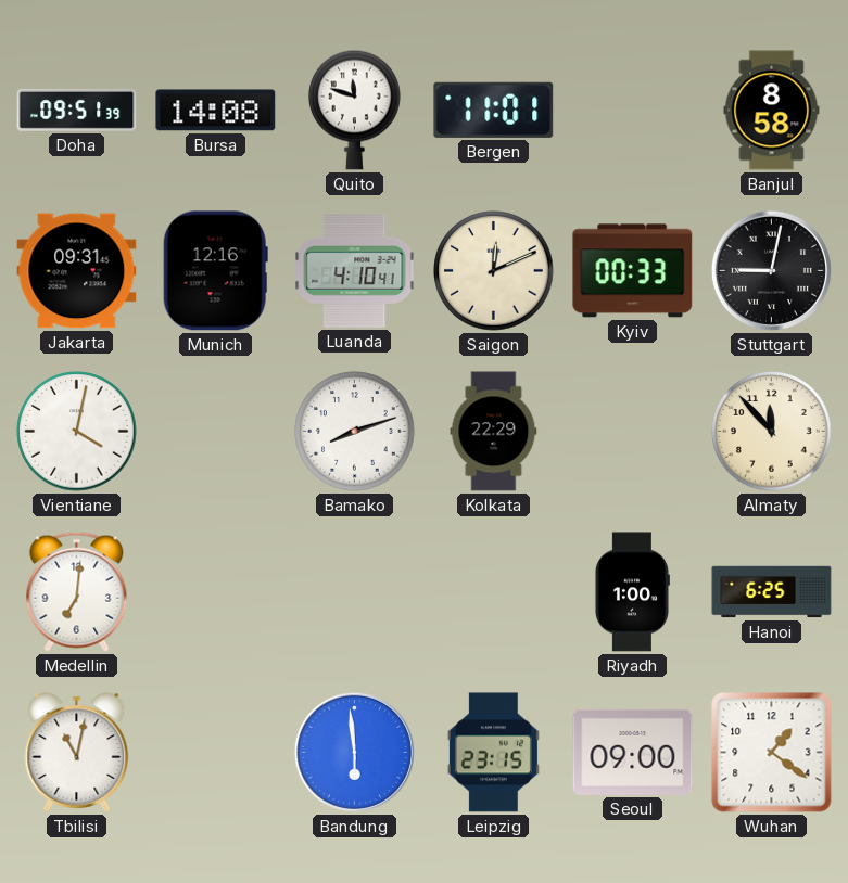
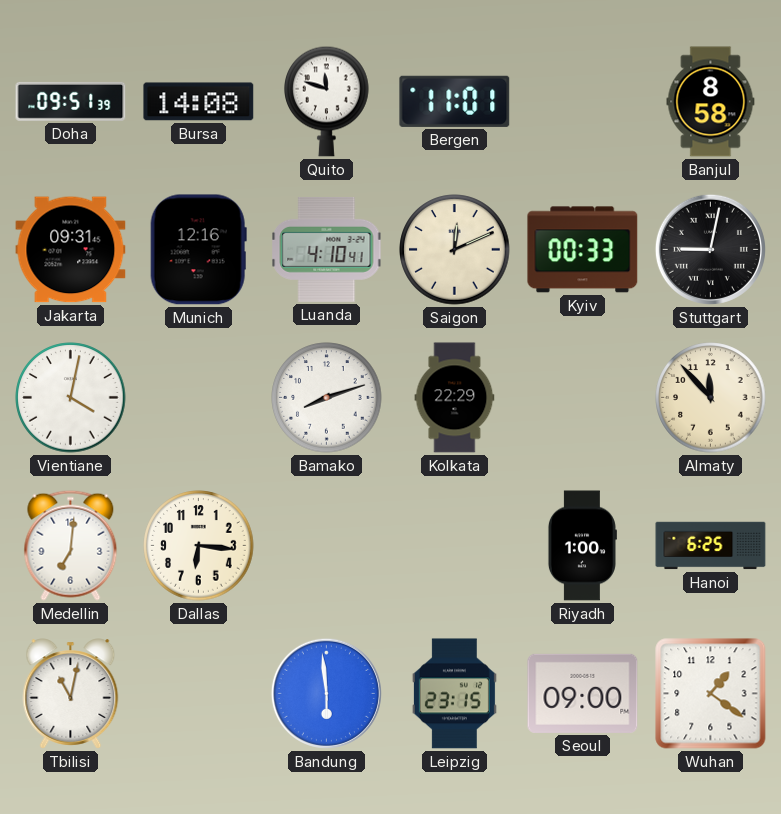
Dallas: none -> 6:16
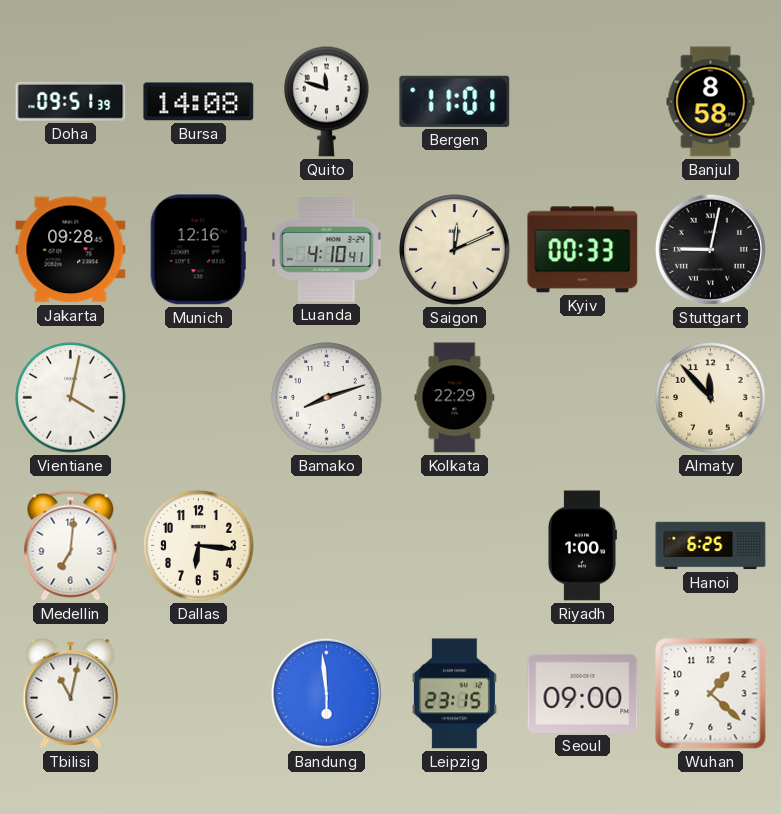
Jakarta: 09:31 -> 09:28
Wuhan: 1:21 -> 1:22
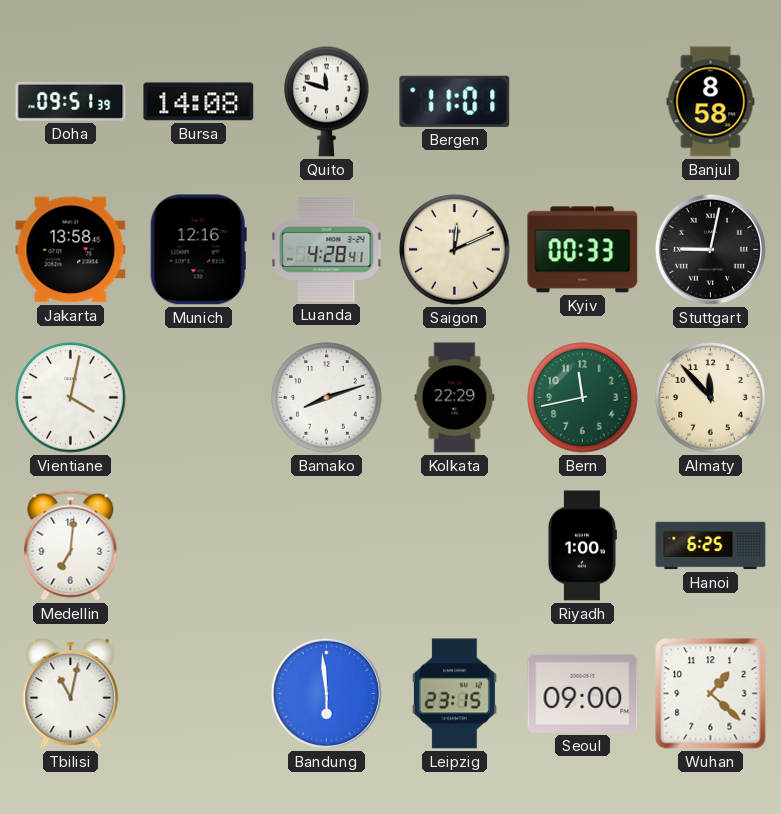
Jakarta: 09:28 -> 13:58
Luanda: 4:10 -> 4:28
Bern: none -> 11:43
Dallas: 6:16 -> none
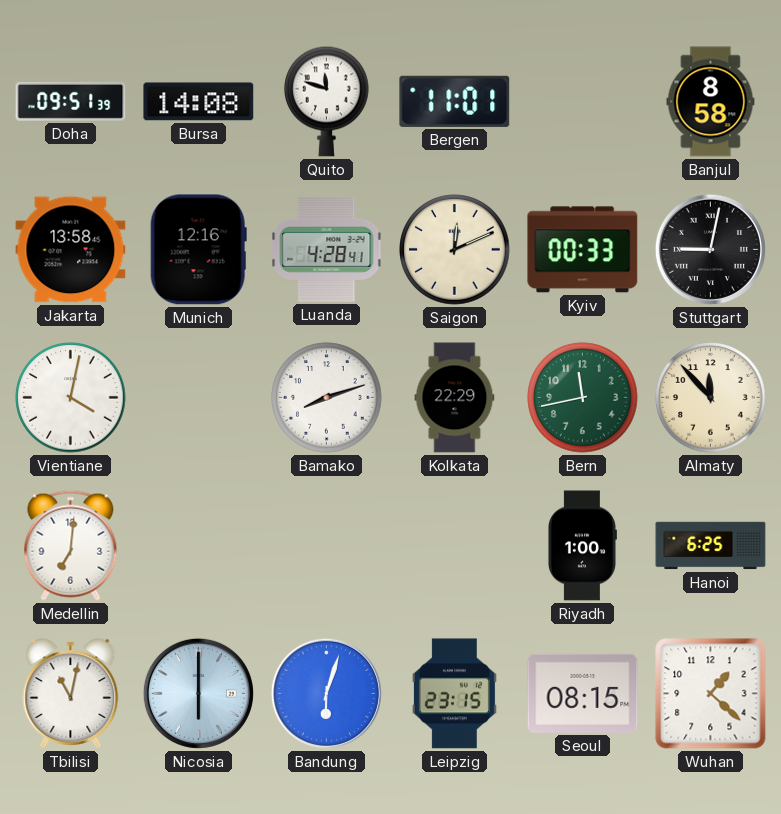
Nicosia: none -> 6:00
Bandung: 5:59 -> 6:03
Seoul: 09:00 -> 08:15
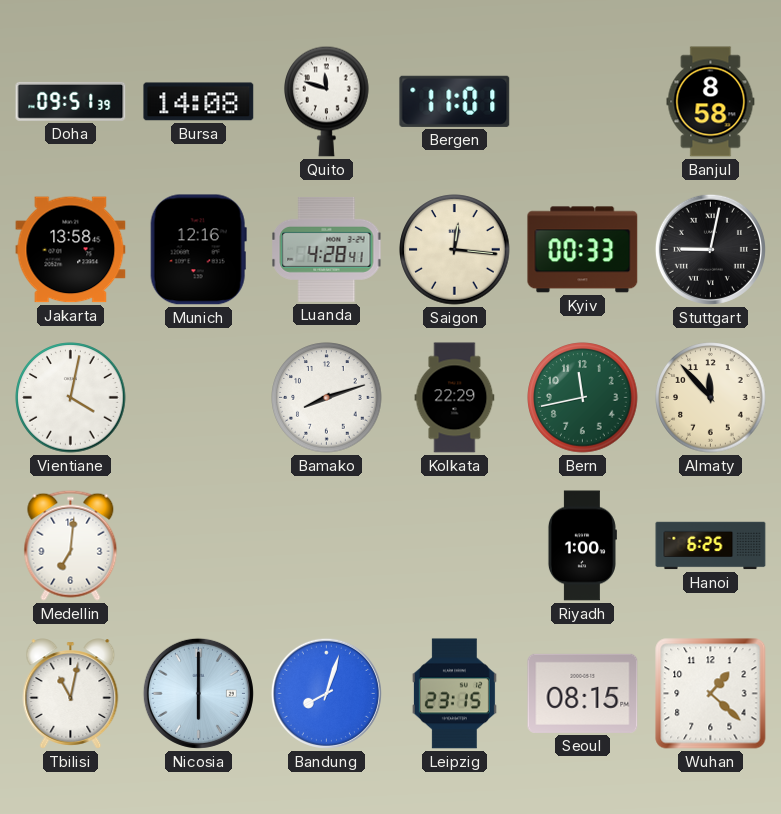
Saigon: 12:11 -> 12:16
Bandung: 6:03 -> 8:03
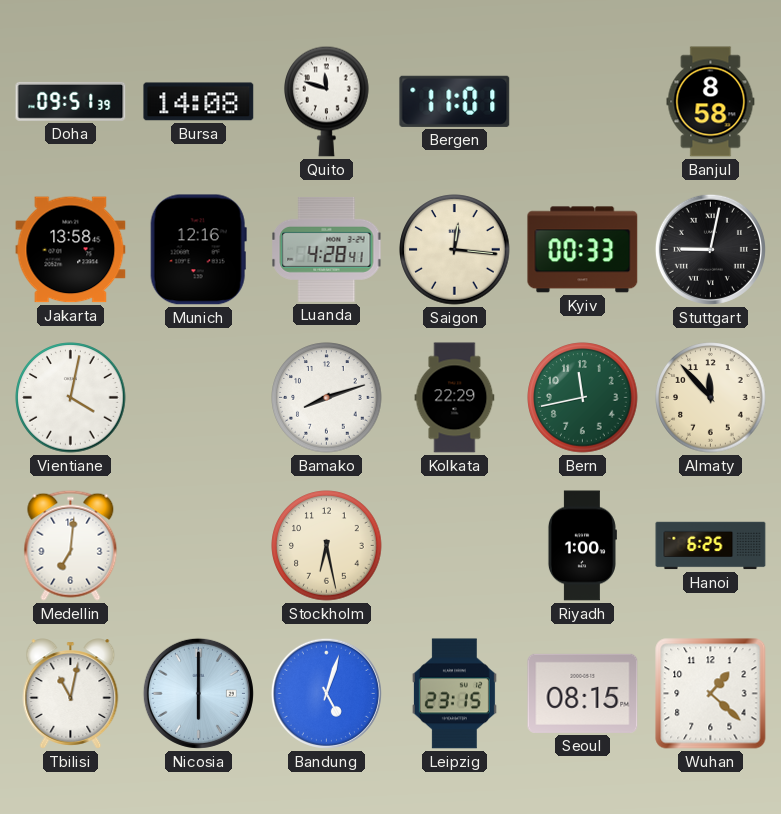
Stockholm: none -> 6:28
Bandung: 8:03 -> 5:03
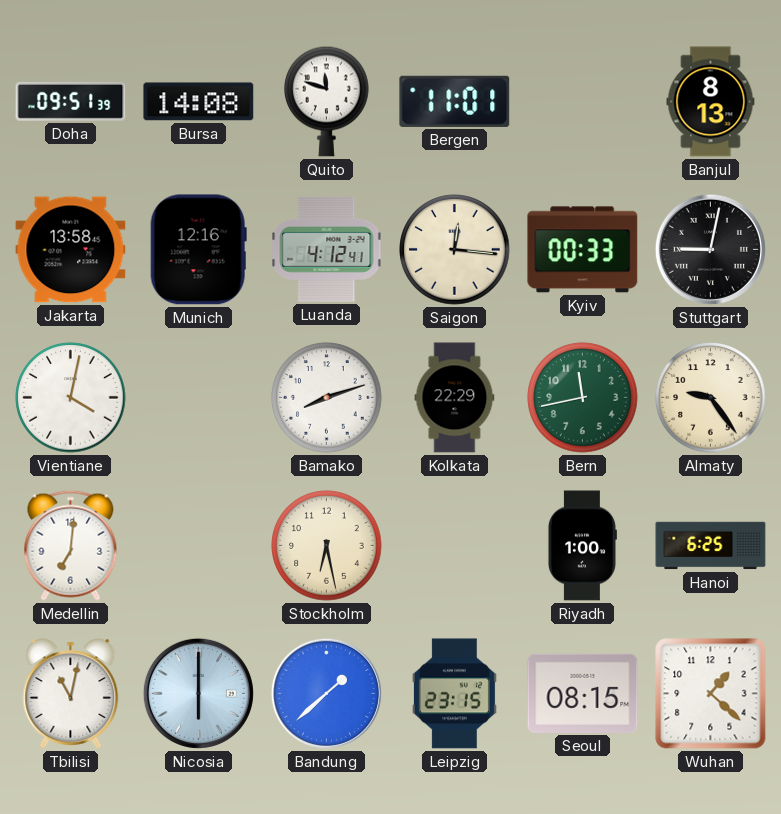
Banjul: 8:58 -> 8:13
Luanda: 4:28 -> 4:12
Almaty: 11:53 -> 9:24
Bandung: 5:03 -> 1:38
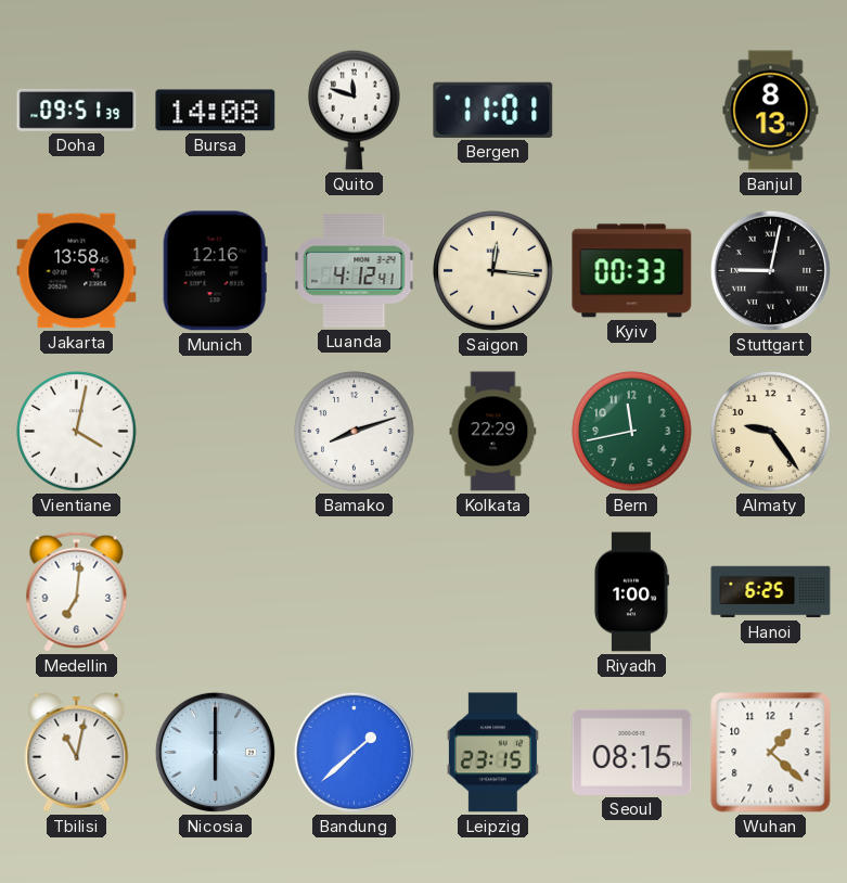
Stockholm: 6:28 -> none
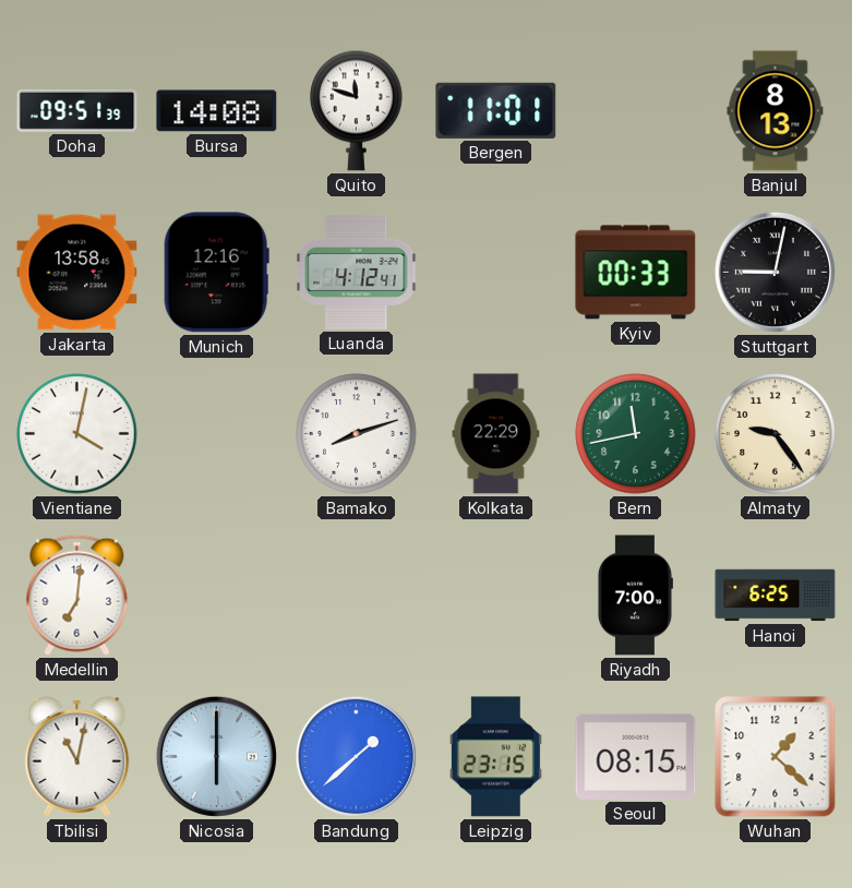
Saigon: 12:16 -> none
Riyadh: 1:00 -> 7:00
